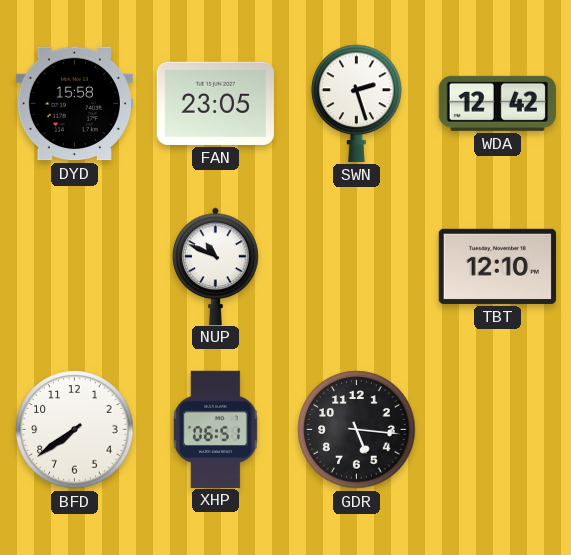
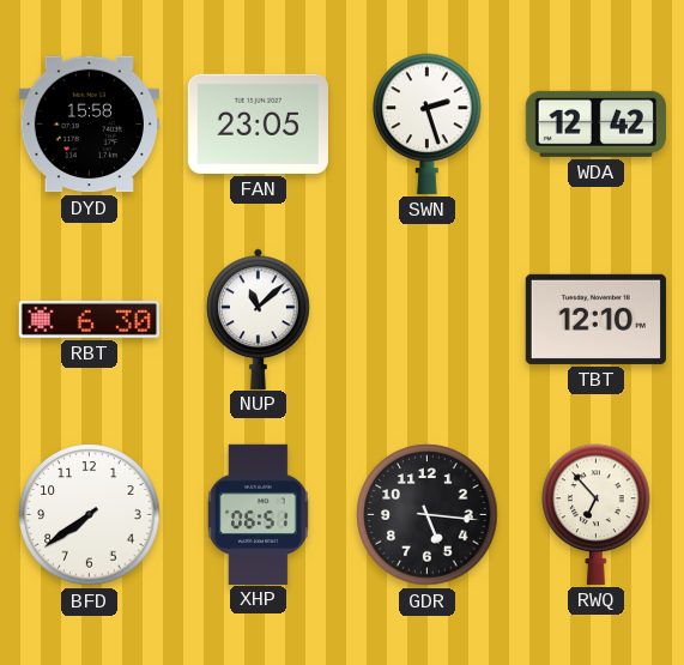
RBT: none -> 6:30
NUP: 10:49 -> 11:08
RWQ: none -> 6:53
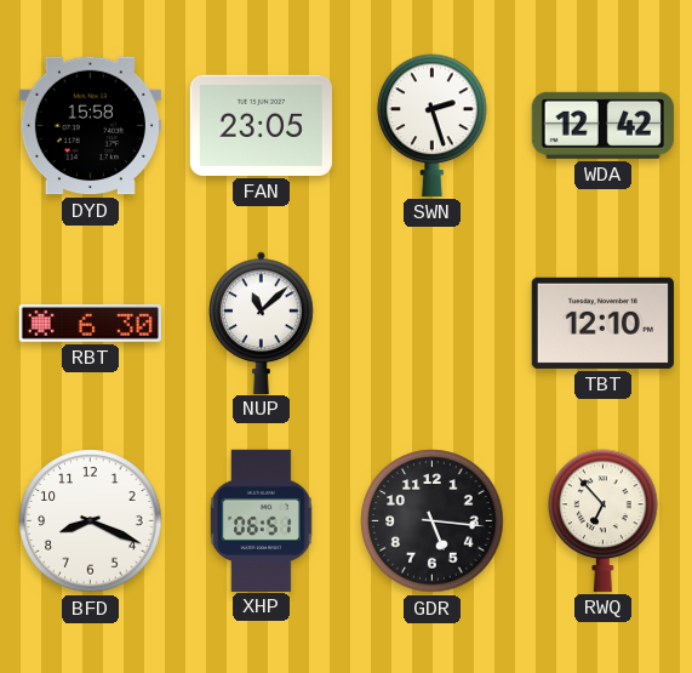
BFD: 7:39 -> 8:19
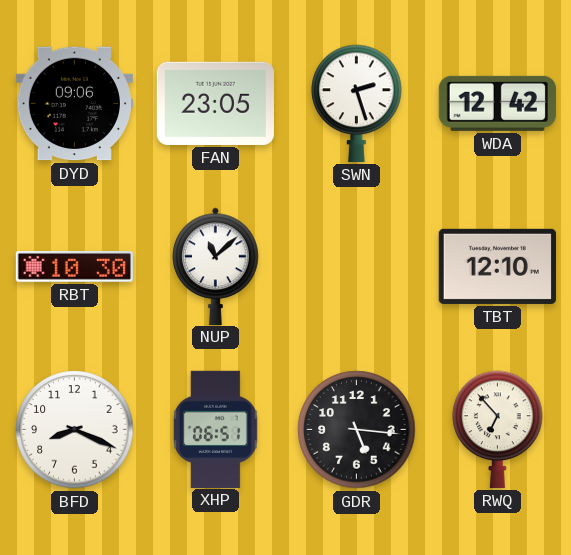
DYD: 15:58 -> 09:06
RBT: 6:30 -> 10:30
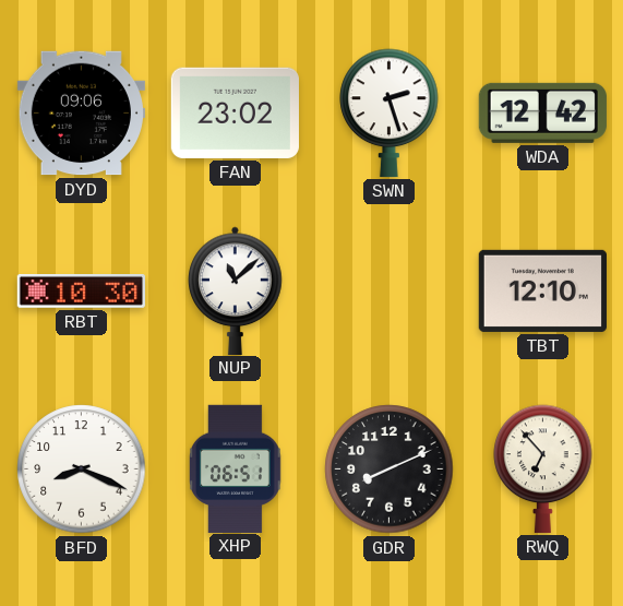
FAN: 23:05 -> 23:02
GDR: 5:16 -> 8:11
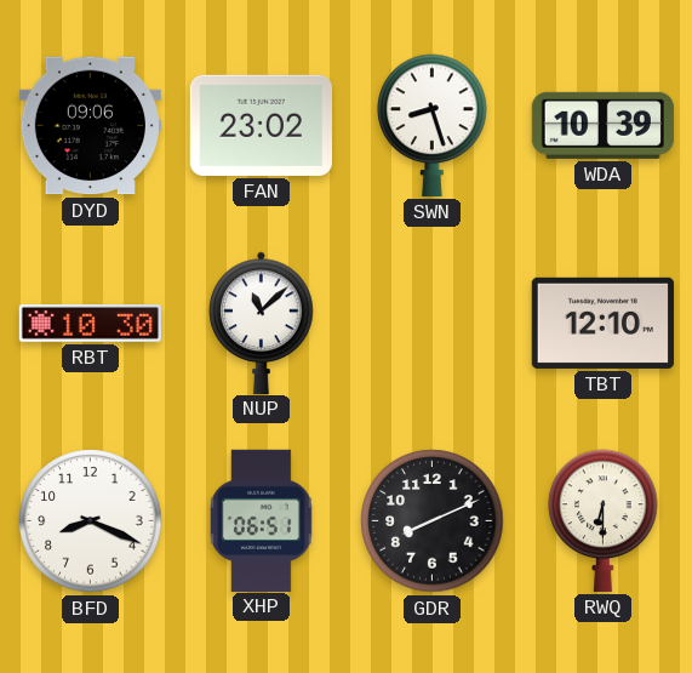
SWN: 2:27 -> 8:27
WDA: 12:42 -> 10:39
RWQ: 6:53 -> 6:30
